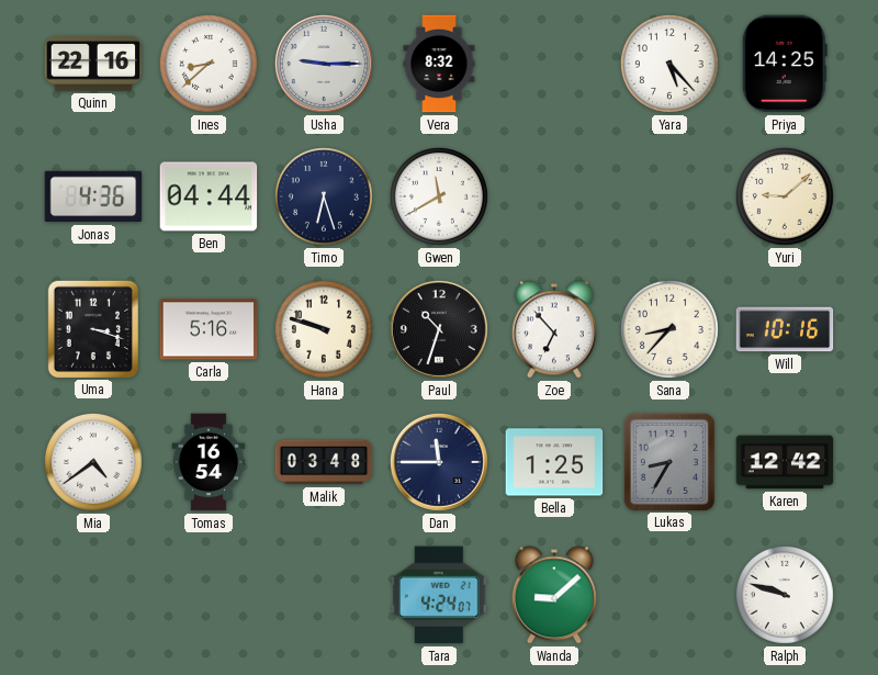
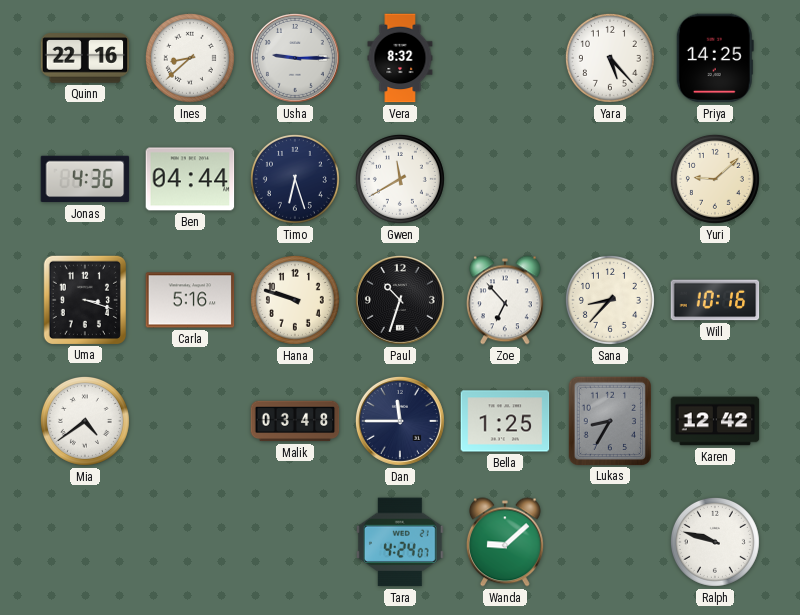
Tomas: 16:54 -> none
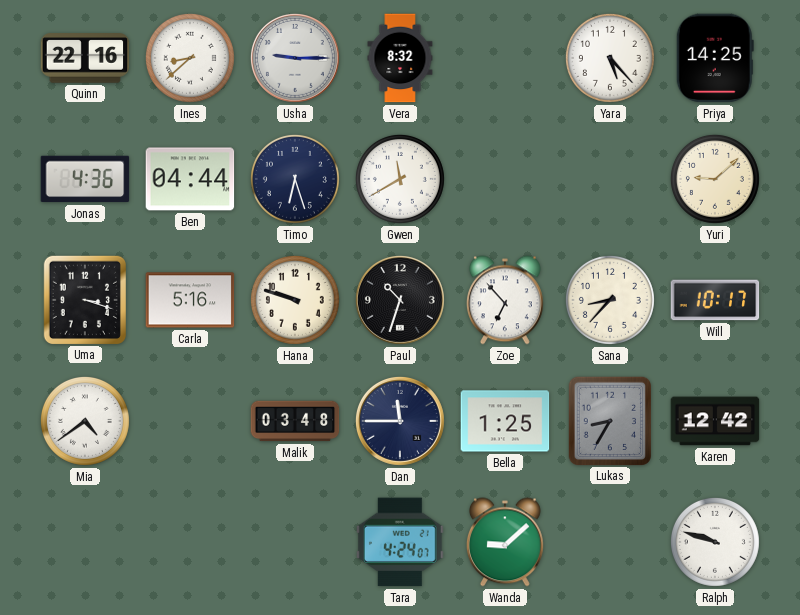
Will: 10:16 -> 10:17
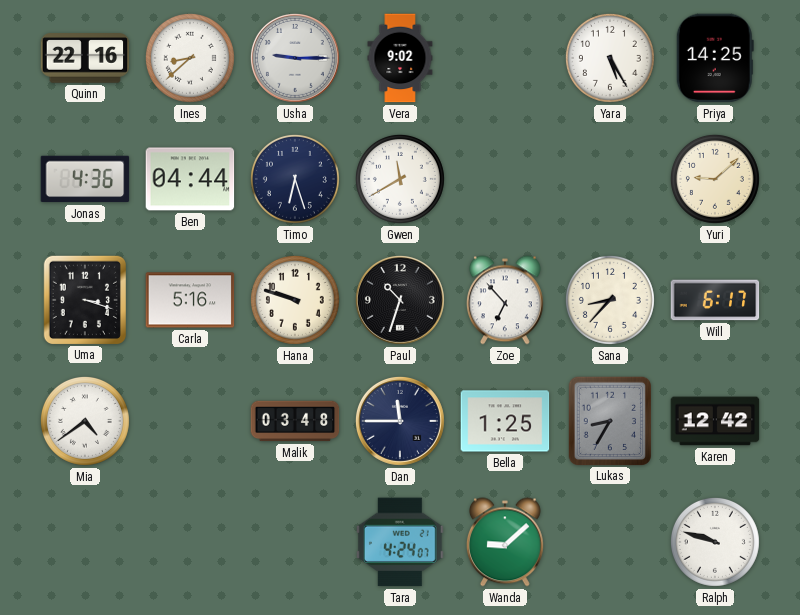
Vera: 8:32 -> 9:02
Yara: 5:23 -> 5:25
Will: 10:17 -> 6:17
